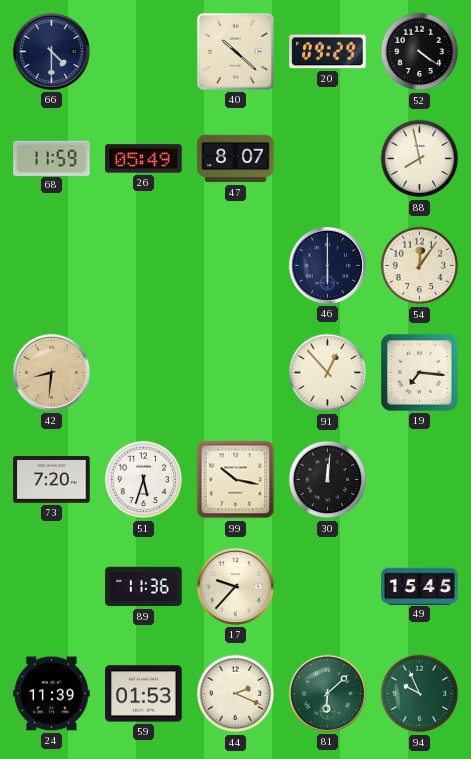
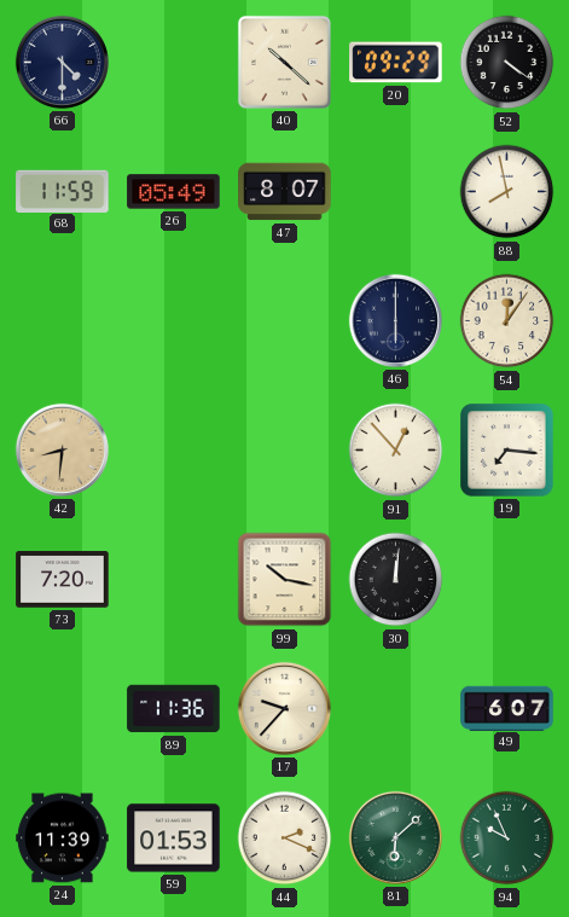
51: 5:33 -> none
49: 15:45 -> 6:07
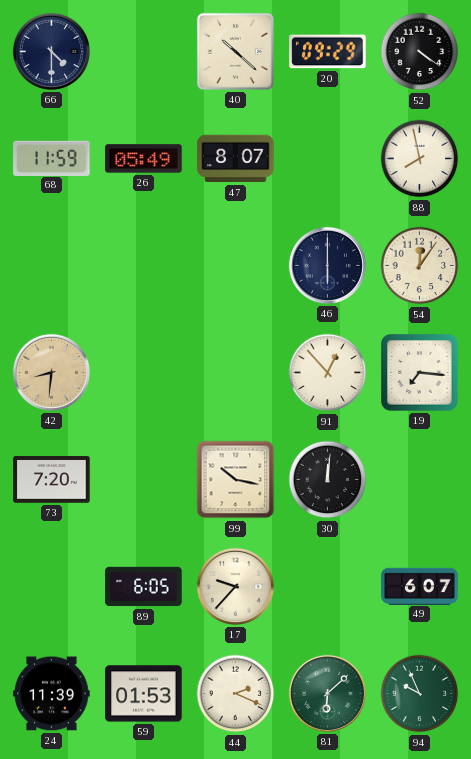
89: 11:36 -> 6:05
